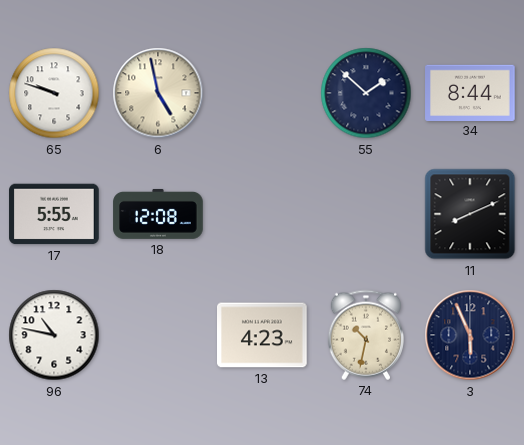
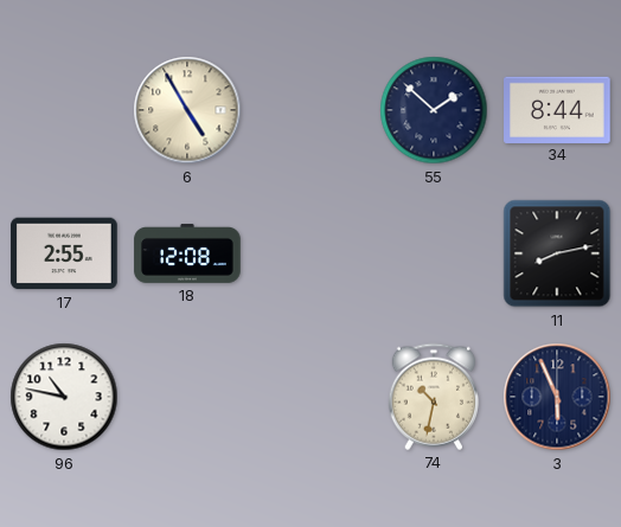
65: 9:48 -> none
6: 4:58 -> 4:55
17: 5:55 -> 2:55
11: 8:11 -> 8:13
13: 4:23 -> none
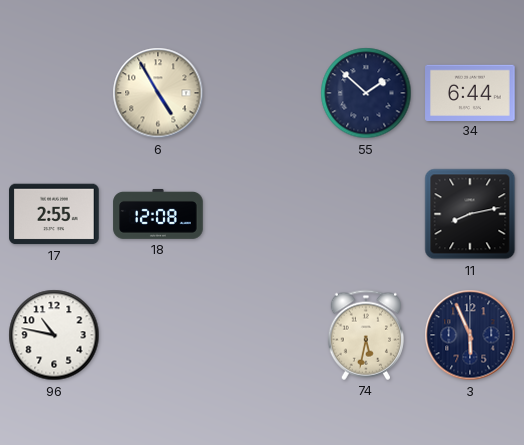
34: 8:44 -> 6:44
74: 10:32 -> 5:32
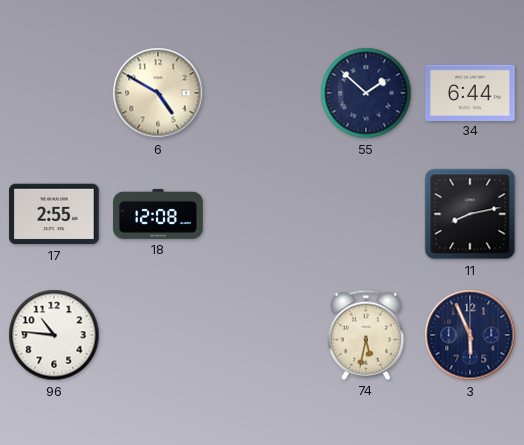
6: 4:55 -> 4:50
96: 10:47 -> 10:46
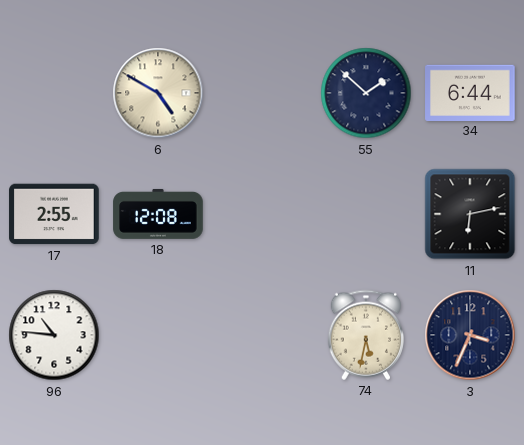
11: 8:13 -> 6:13
3: 5:56 -> 3:34
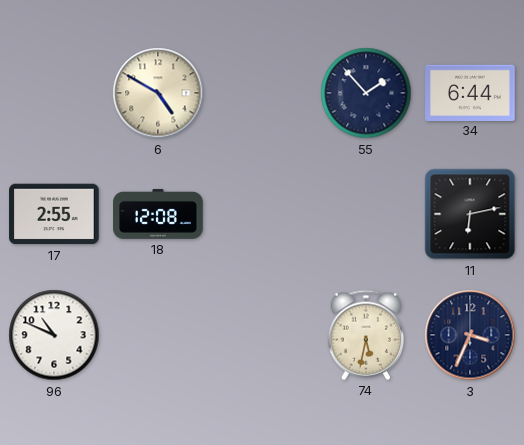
55: 1:52 -> 1:53
96: 10:46 -> 10:49
